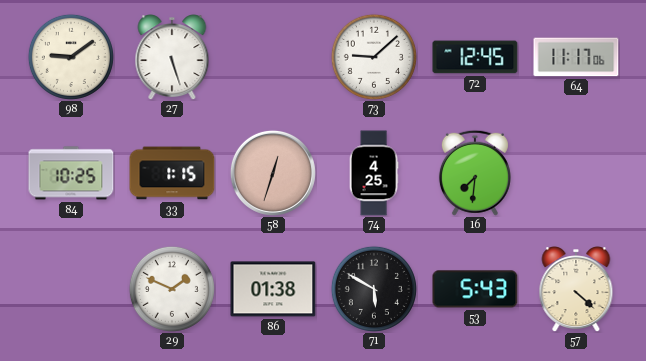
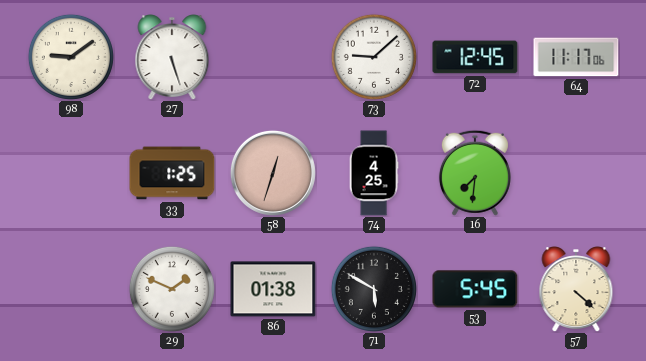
84: 10:25 -> none
33: 1:15 -> 1:25
53: 5:43 -> 5:45
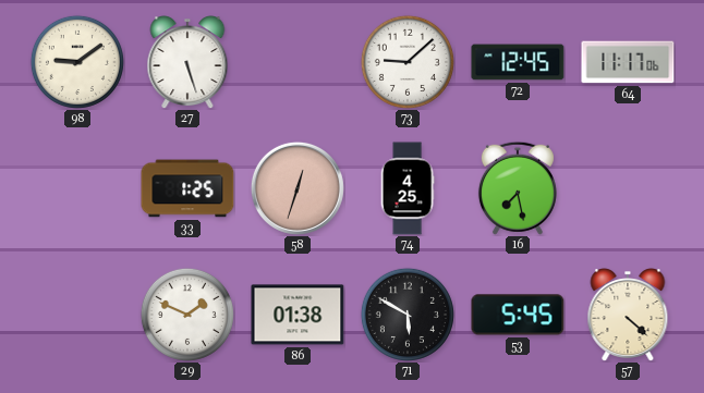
16: 7:31 -> 7:28
